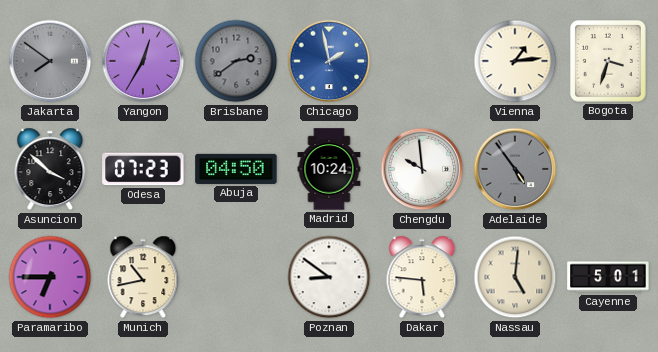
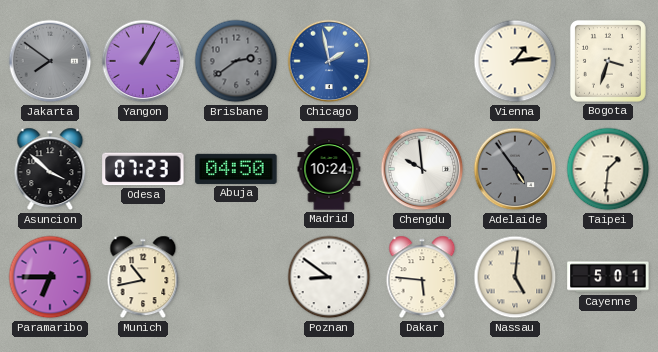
Yangon: 12:35 -> 1:05
Taipei: none -> 1:31
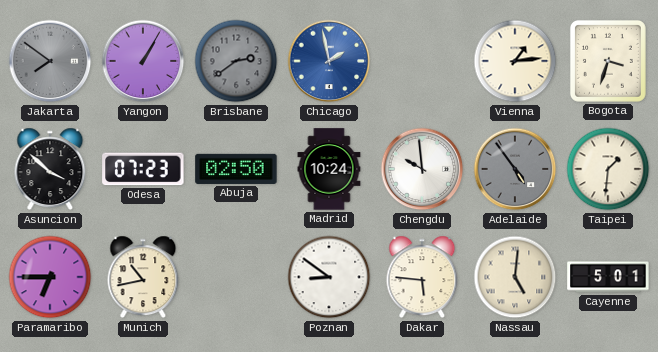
Abuja: 04:50 -> 02:50
